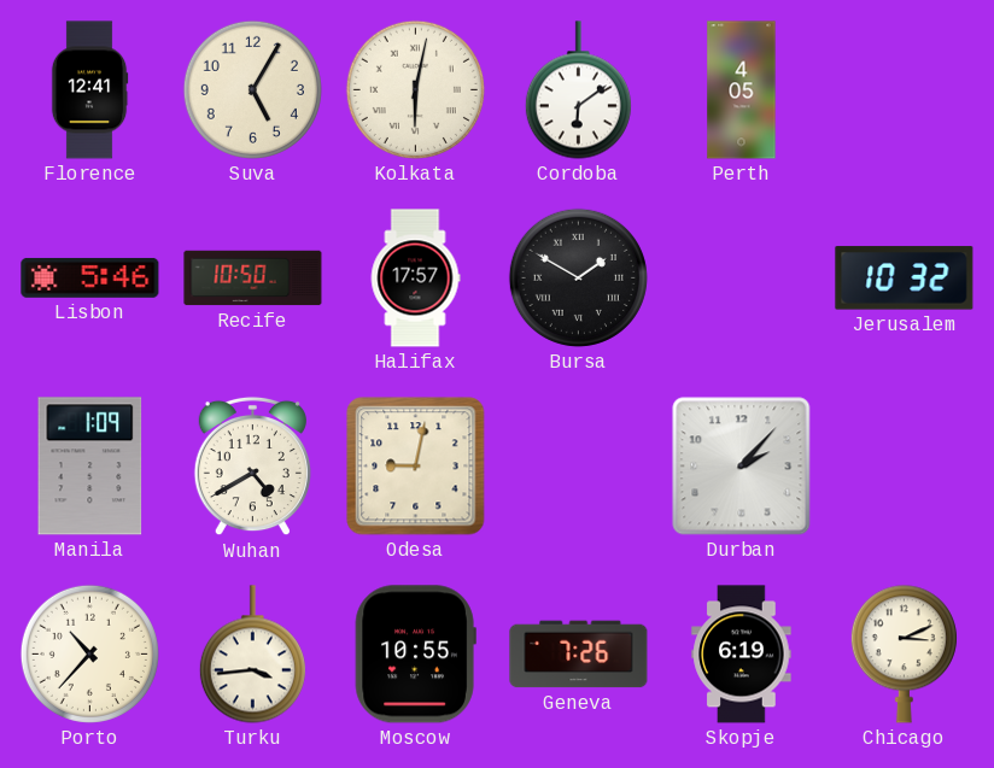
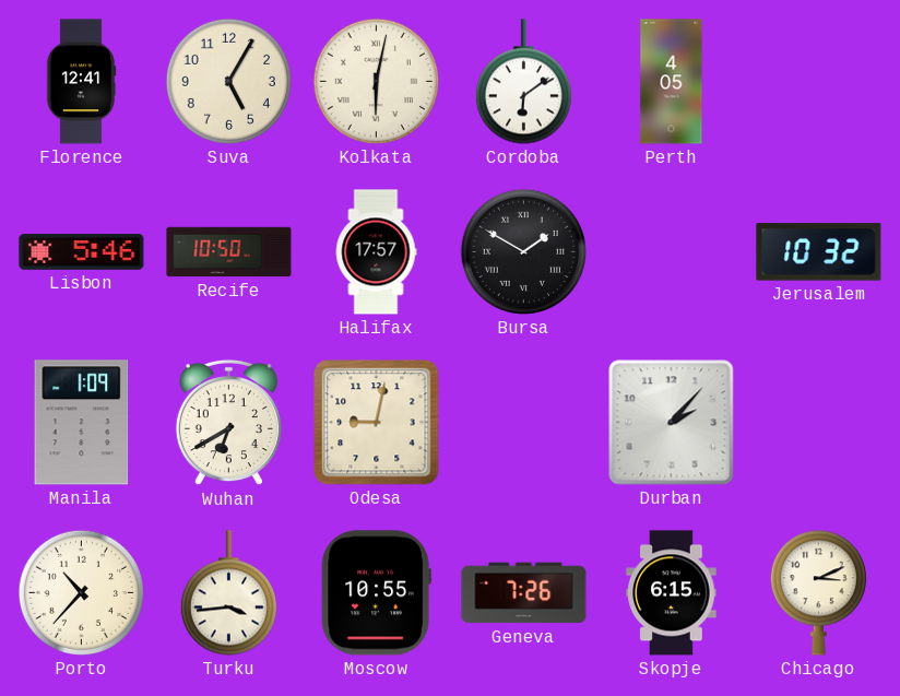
Wuhan: 4:40 -> 6:40
Skopje: 6:19 -> 6:15
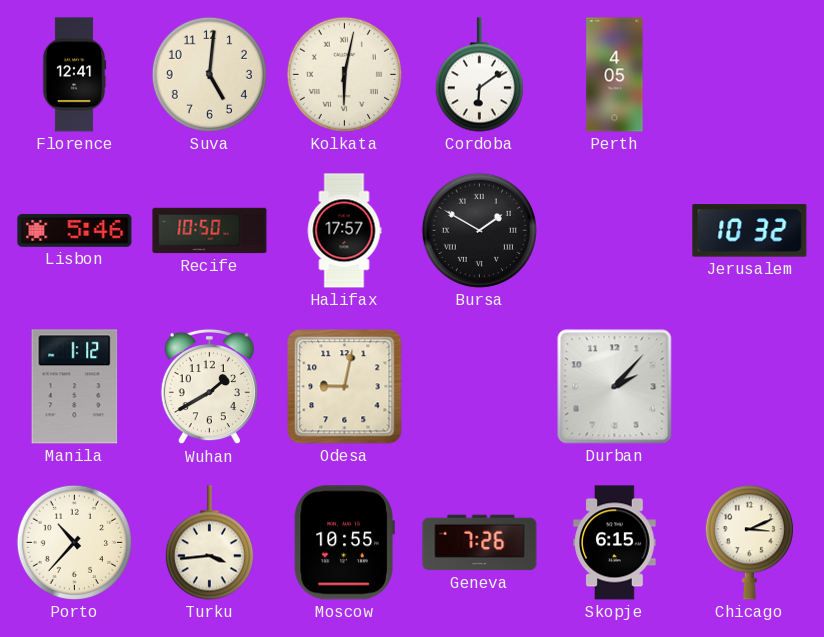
Suva: 5:05 -> 5:01
Manila: 1:09 -> 1:12
Wuhan: 6:40 -> 1:40
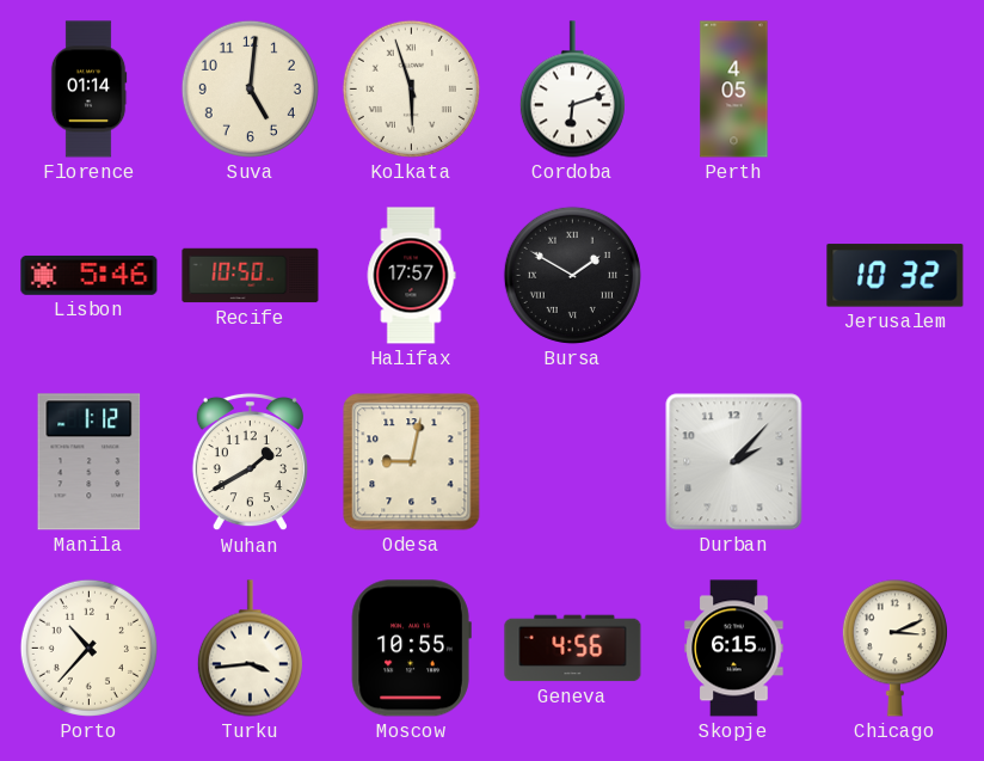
Florence: 12:41 -> 01:14
Kolkata: 6:02 -> 5:57
Cordoba: 6:09 -> 6:12
Geneva: 7:26 -> 4:56
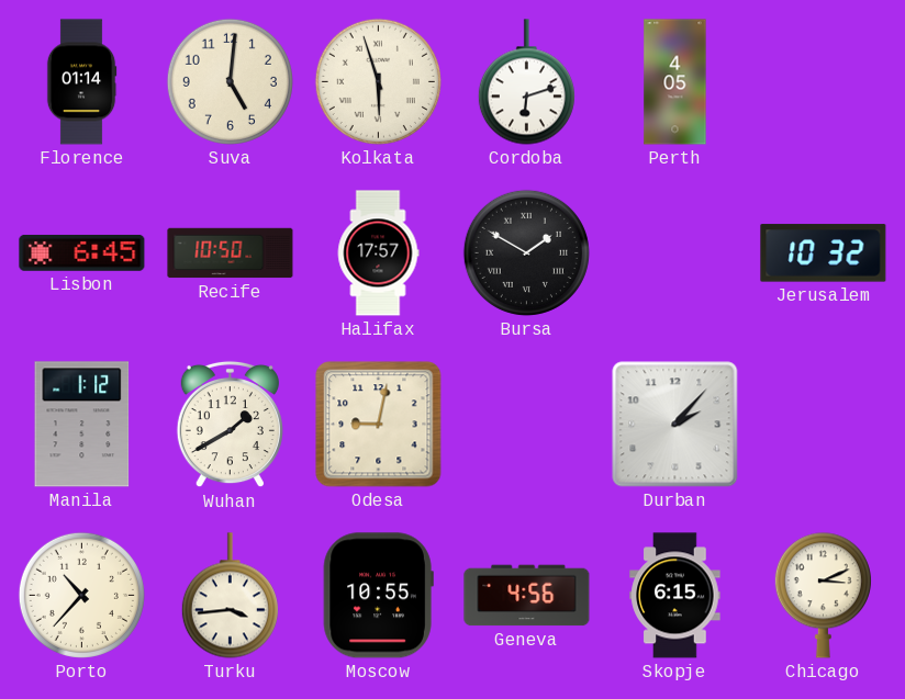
Lisbon: 5:46 -> 6:45
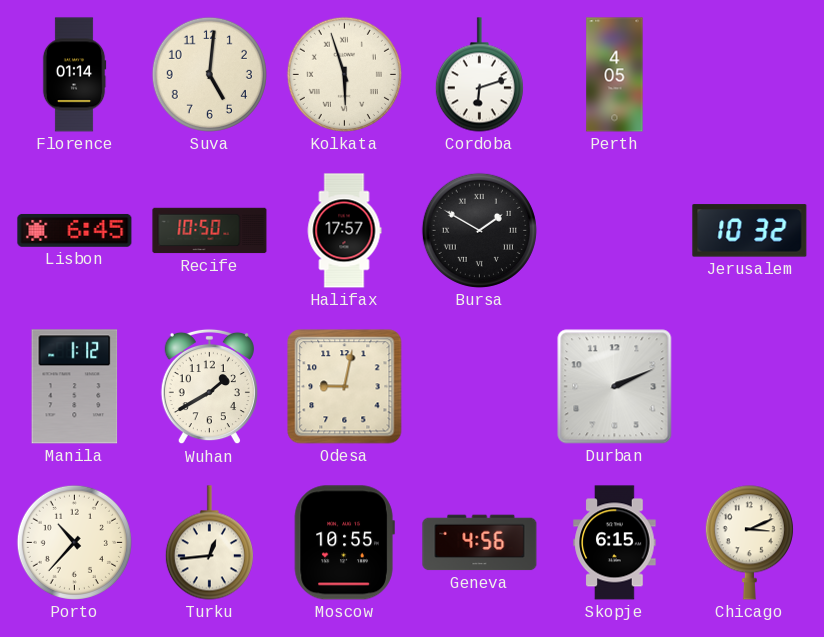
Durban: 2:07 -> 2:11
Turku: 3:44 -> 12:44
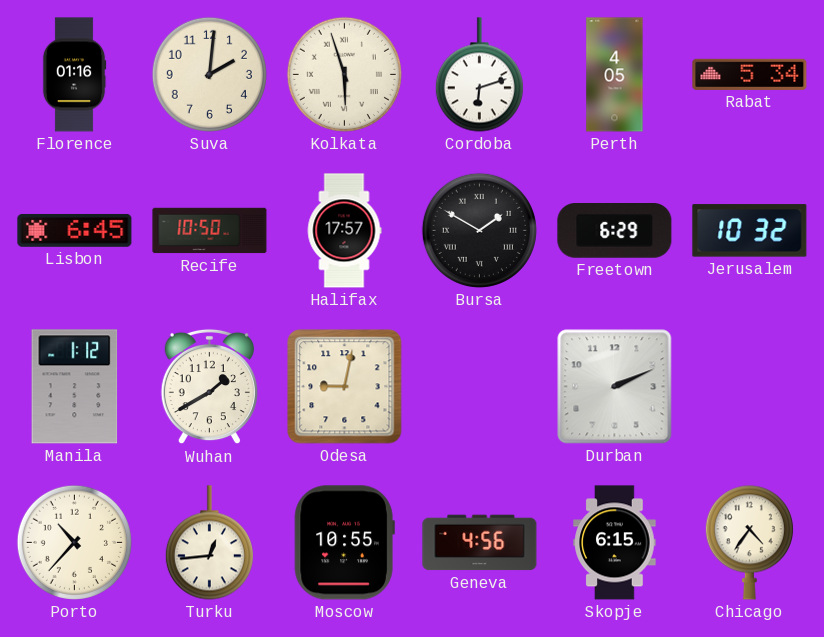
Florence: 01:14 -> 01:16
Suva: 5:01 -> 2:01
Rabat: none -> 5:34
Freetown: none -> 6:29
Chicago: 3:11 -> 4:36
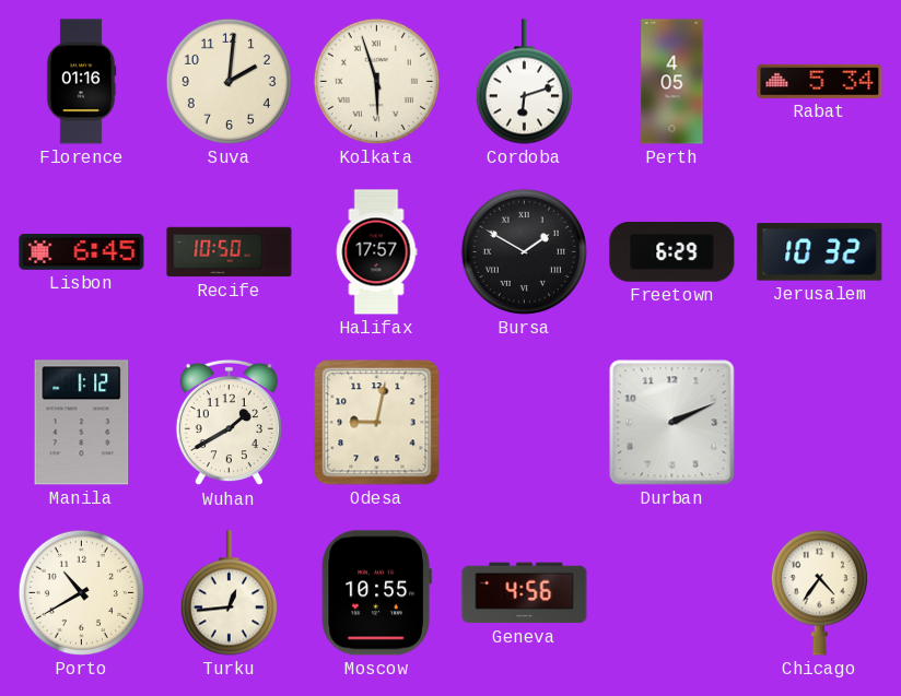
Porto: 10:37 -> 10:40
Skopje: 6:15 -> none
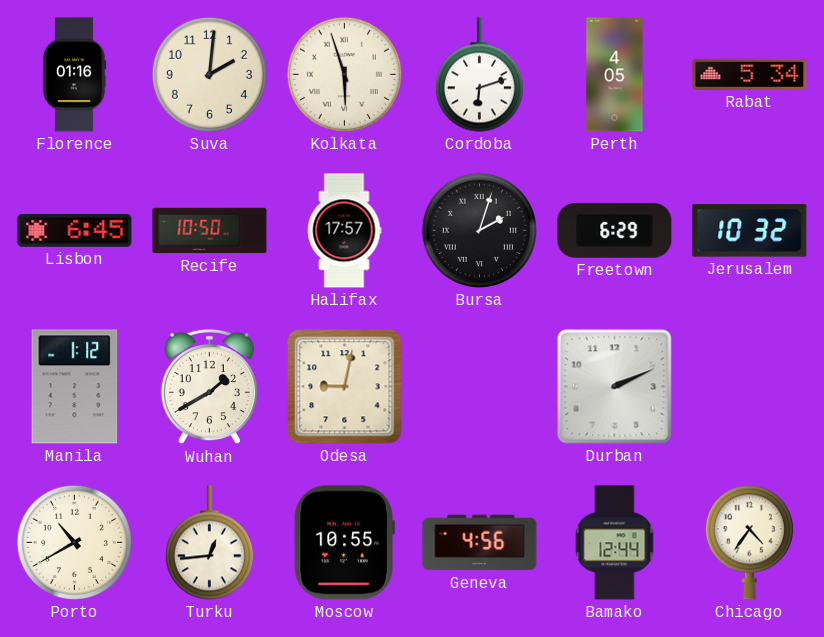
Bursa: 1:50 -> 2:03
Bamako: none -> 12:44
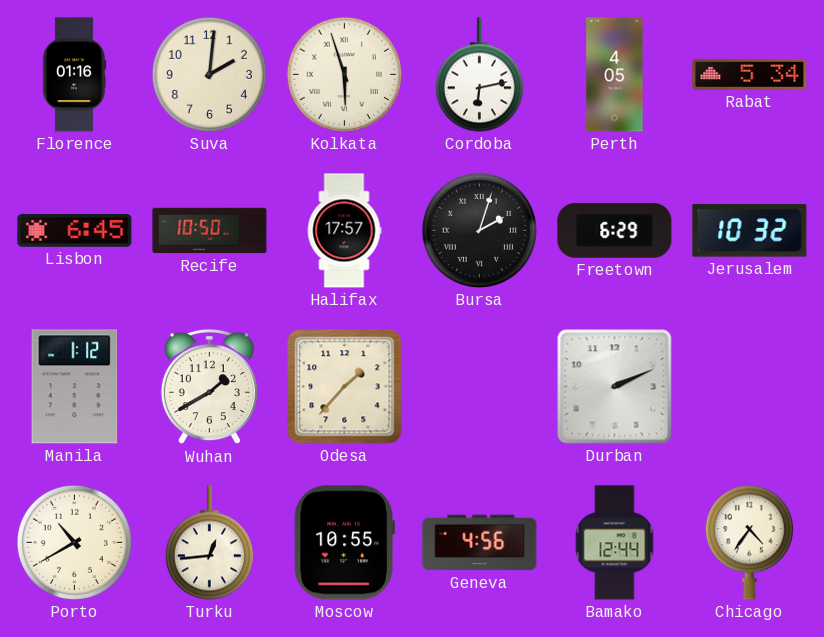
Cordoba: 6:12 -> 6:13
Odesa: 9:02 -> 1:37
